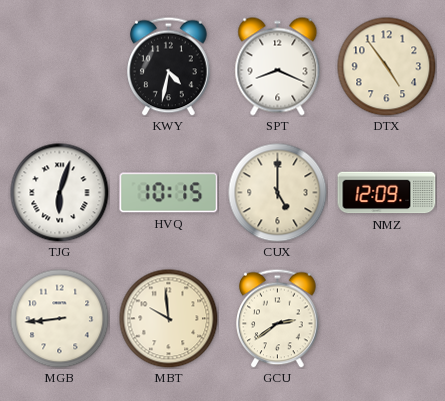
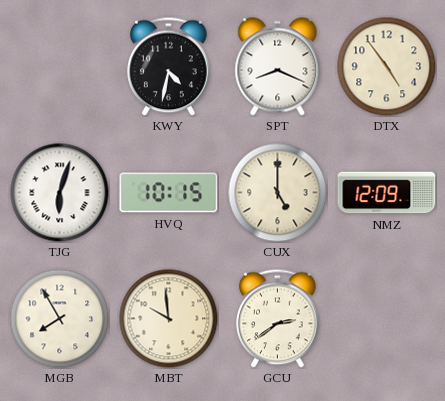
MGB: 8:44 -> 7:55
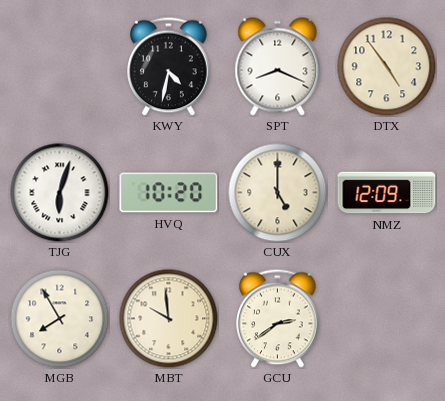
HVQ: 10:15 -> 10:20
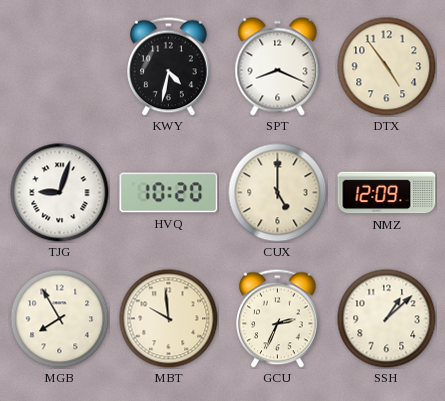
TJG: 6:03 -> 9:03
GCU: 2:39 -> 2:34
SSH: none -> 1:08
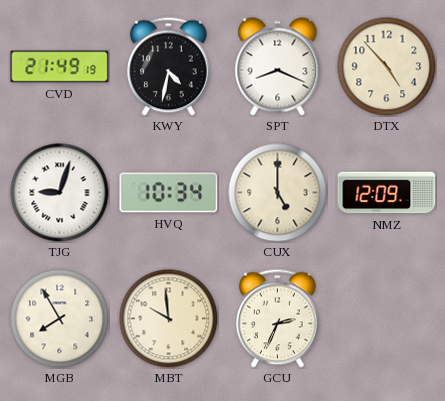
CVD: none -> 21:49
DTX: 4:54 -> 4:53
HVQ: 10:20 -> 10:34
SSH: 1:08 -> none
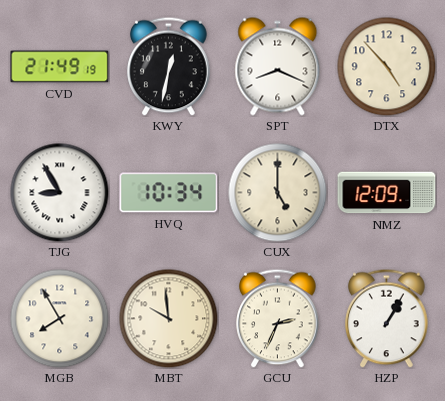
KWY: 4:32 -> 12:32
TJG: 9:03 -> 8:55
HZP: none -> 1:05
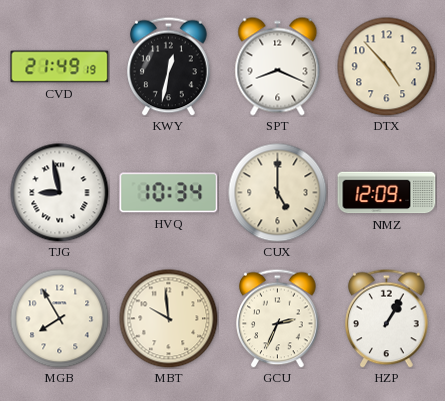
TJG: 8:55 -> 8:58
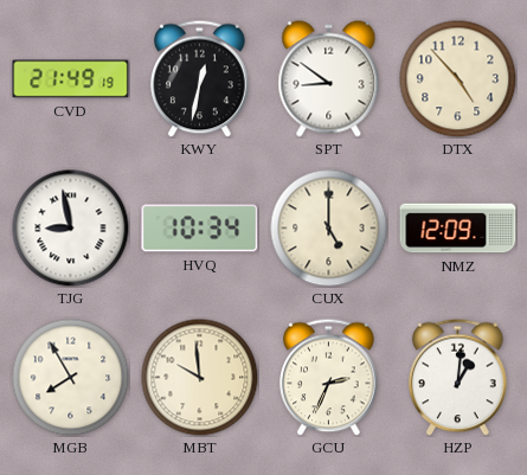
SPT: 8:19 -> 8:51
HZP: 1:05 -> 1:01
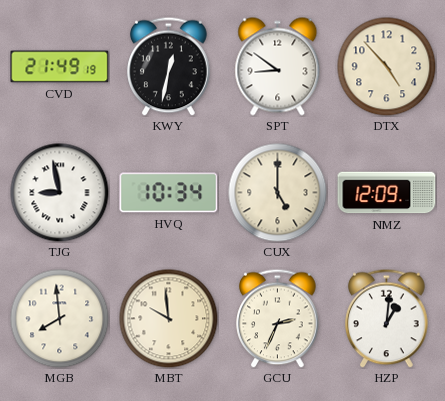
MGB: 7:55 -> 7:59
